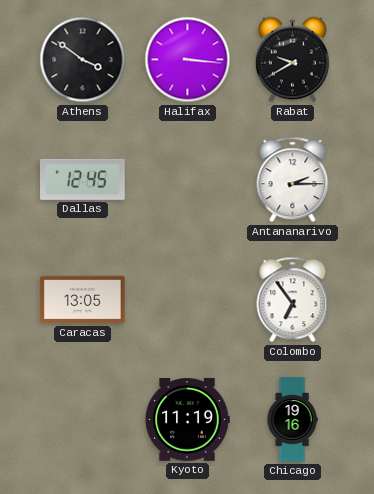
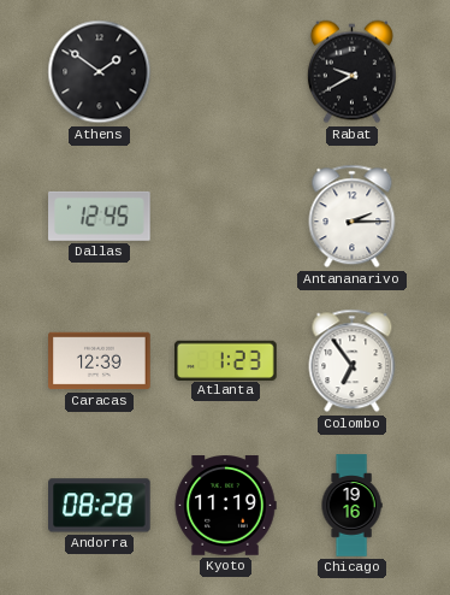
Athens: 3:51 -> 1:51
Halifax: 3:16 -> none
Caracas: 13:05 -> 12:39
Atlanta: none -> 1:23
Andorra: none -> 08:28
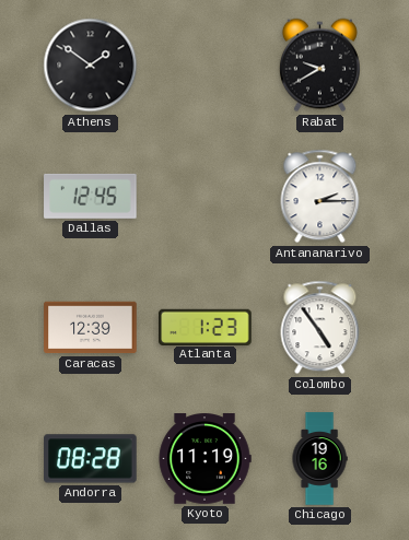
Colombo: 6:54 -> 4:54
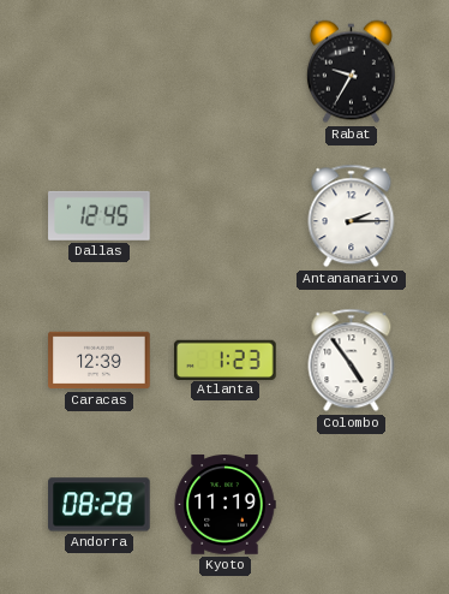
Athens: 1:51 -> none
Rabat: 9:40 -> 9:35
Chicago: 19:16 -> none
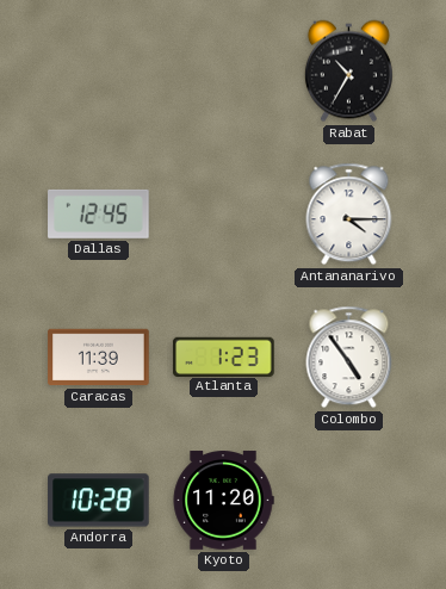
Rabat: 9:35 -> 10:35
Antananarivo: 2:15 -> 4:15
Caracas: 12:39 -> 11:39
Andorra: 08:28 -> 10:28
Kyoto: 11:19 -> 11:20
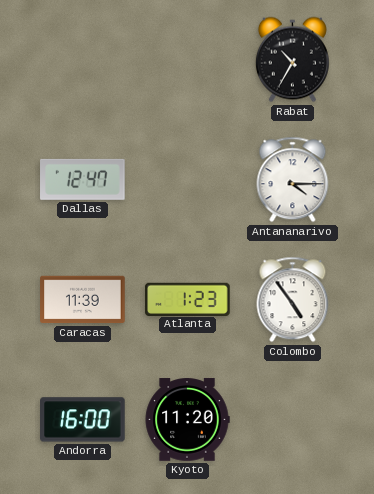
Dallas: 12:45 -> 12:47
Andorra: 10:28 -> 16:00
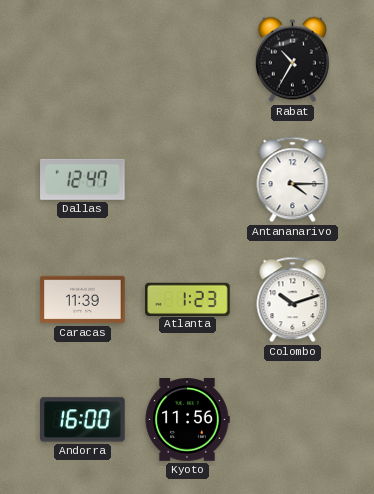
Colombo: 4:54 -> 10:12
Kyoto: 11:20 -> 11:56
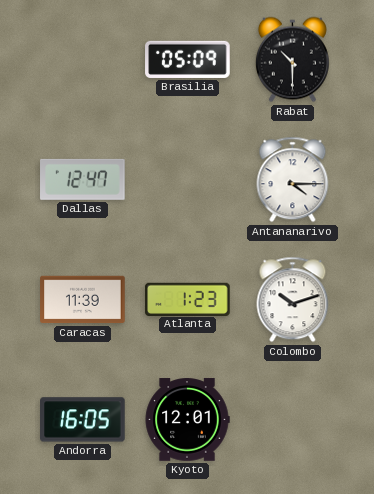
Brasilia: none -> 05:09
Rabat: 10:35 -> 10:30
Andorra: 16:00 -> 16:05
Kyoto: 11:56 -> 12:01
